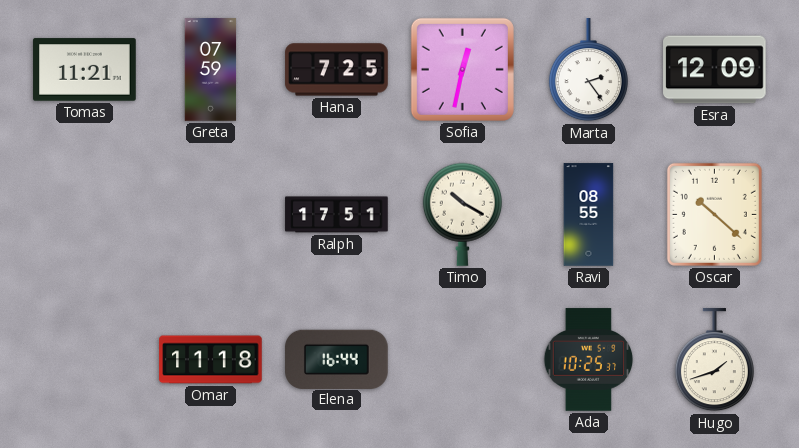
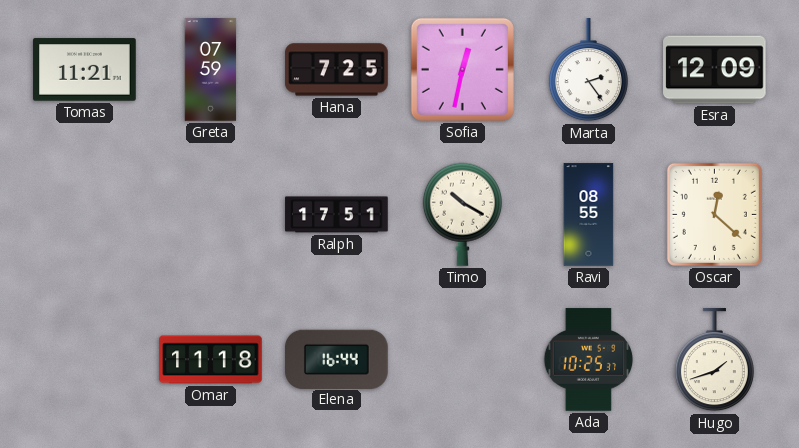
Oscar: 10:22 -> 12:22
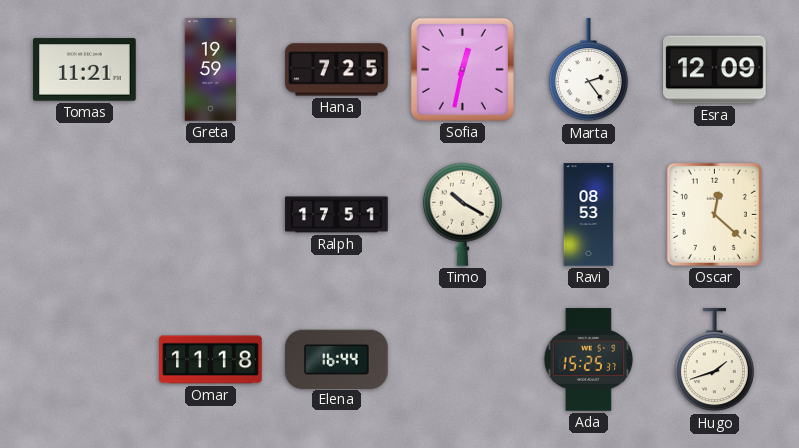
Greta: 07:59 -> 19:59
Ravi: 08:55 -> 08:53
Ada: 10:25 -> 15:25
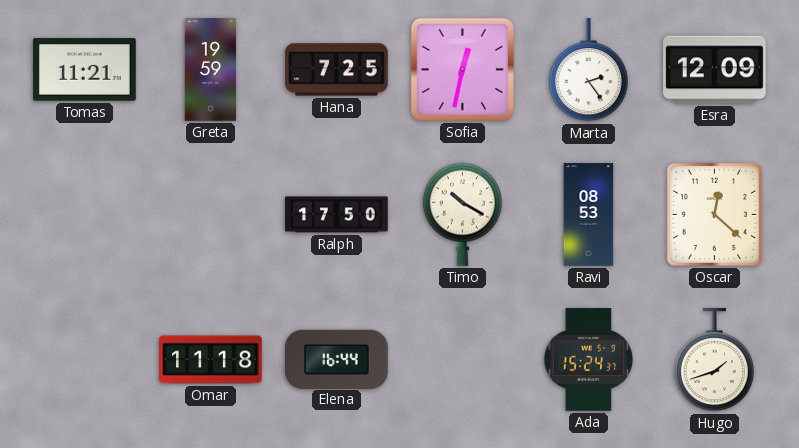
Ralph: 17:51 -> 17:50
Ada: 15:25 -> 15:24
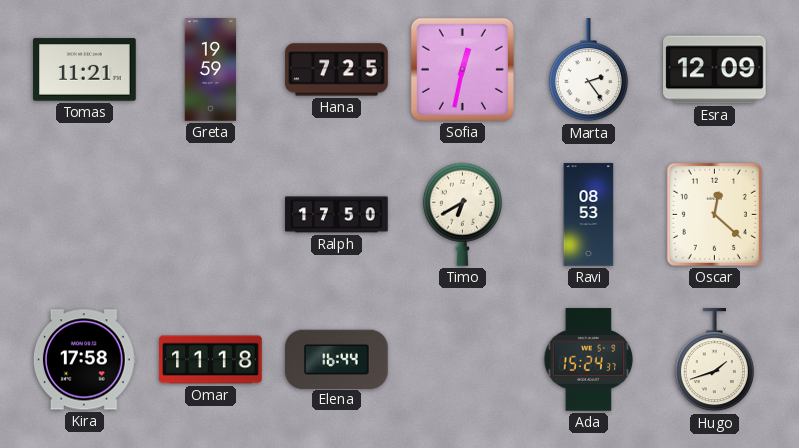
Timo: 10:20 -> 6:40
Kira: none -> 17:58
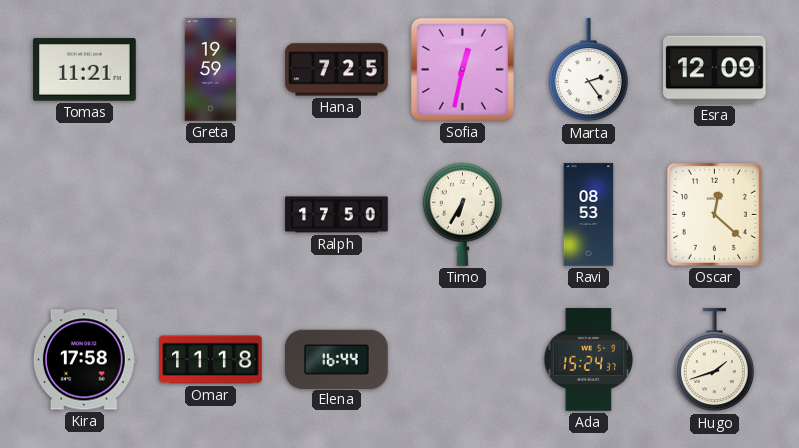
Timo: 6:40 -> 6:35
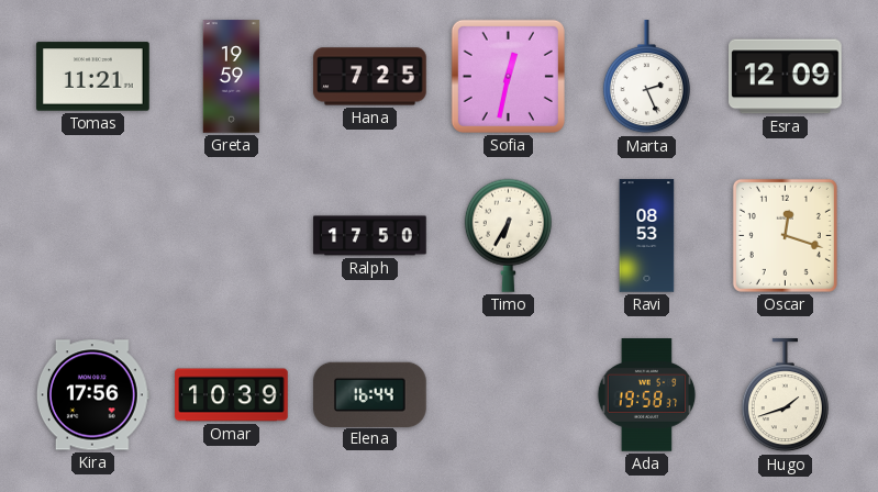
Marta: 2:24 -> 2:26
Oscar: 12:22 -> 12:18
Kira: 17:58 -> 17:56
Omar: 11:18 -> 10:39
Ada: 15:24 -> 19:58
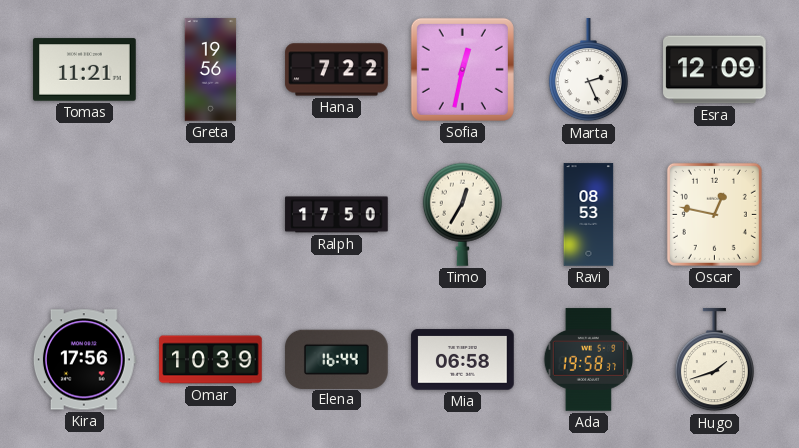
Greta: 19:59 -> 19:56
Hana: 7:25 -> 7:22
Timo: 6:35 -> 12:35
Oscar: 12:18 -> 12:47
Mia: none -> 06:58
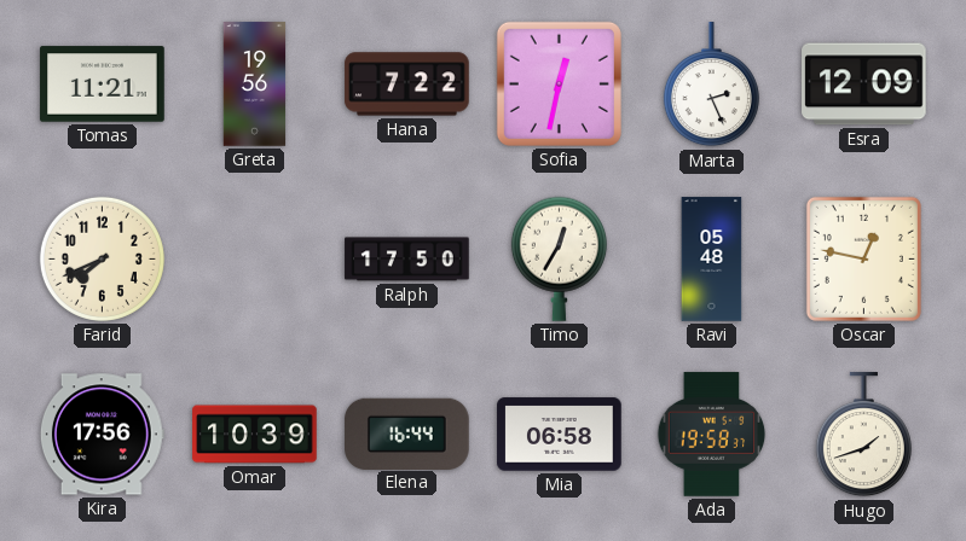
Farid: none -> 7:41
Ravi: 08:53 -> 05:48
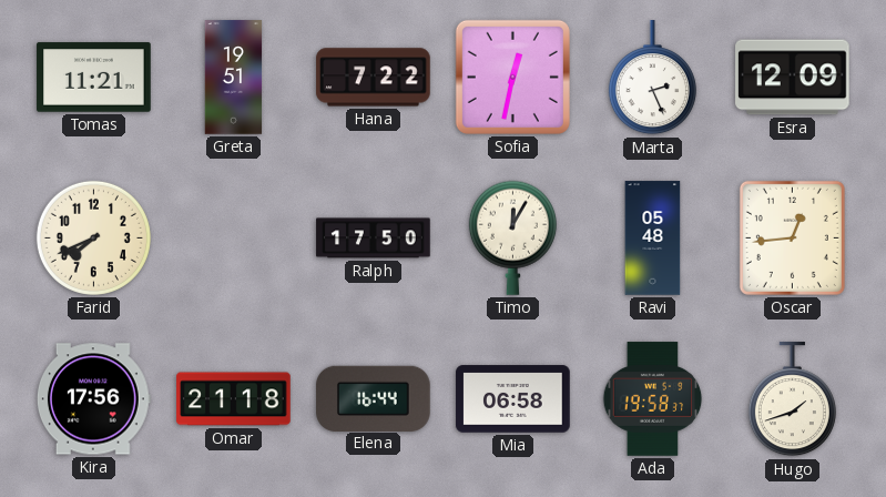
Greta: 19:56 -> 19:51
Timo: 12:35 -> 12:05
Oscar: 12:47 -> 12:44
Omar: 10:39 -> 21:18
